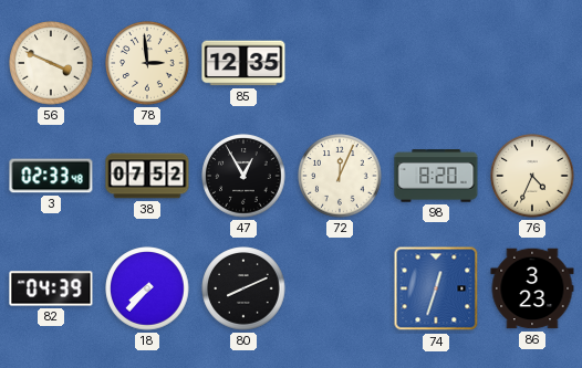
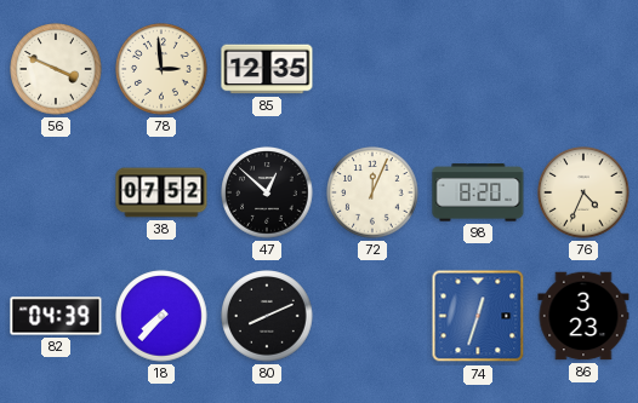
3: 02:33 -> none
47: 12:55 -> 12:52
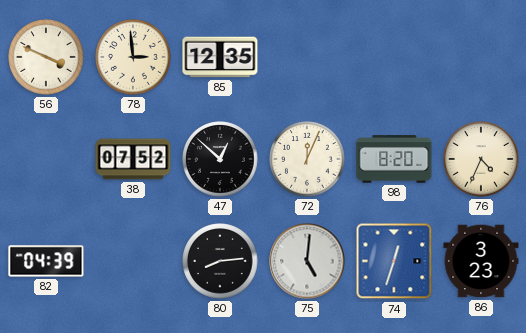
18: 7:37 -> none
80: 8:11 -> 8:14
75: none -> 5:01
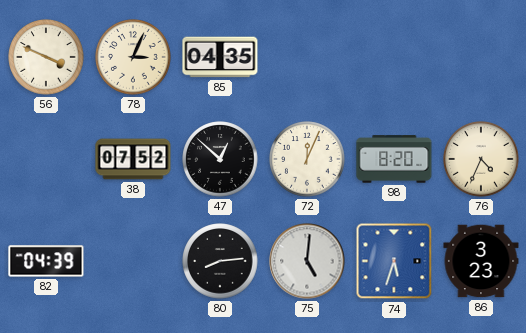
78: 2:59 -> 3:04
85: 12:35 -> 04:35
74: 12:33 -> 5:33
